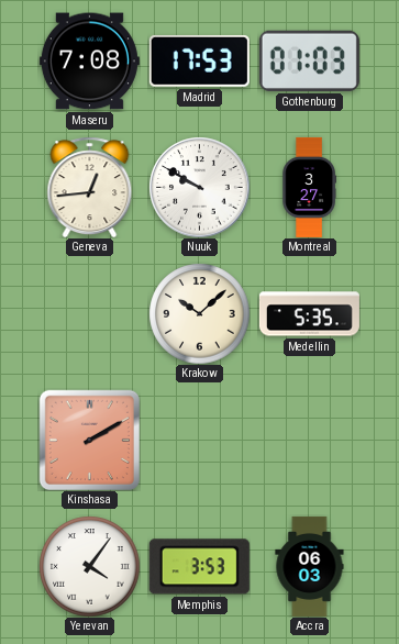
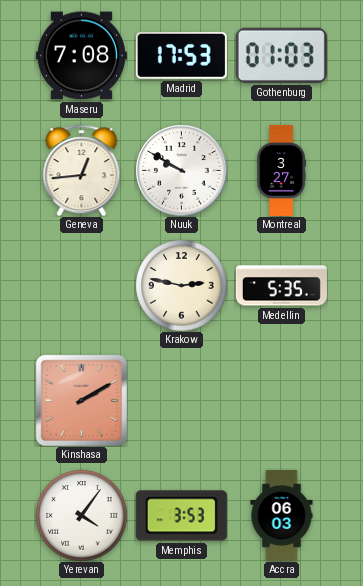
Krakow: 10:08 -> 2:47
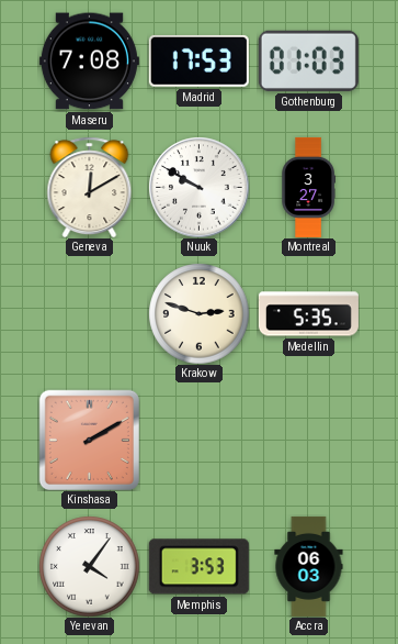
Geneva: 12:44 -> 12:10
Krakow: 2:47 -> 2:48
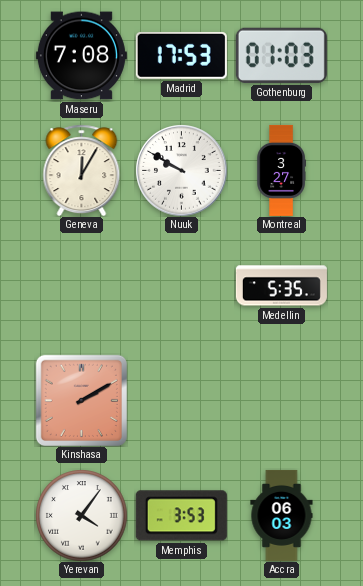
Geneva: 12:10 -> 12:05
Krakow: 2:48 -> none
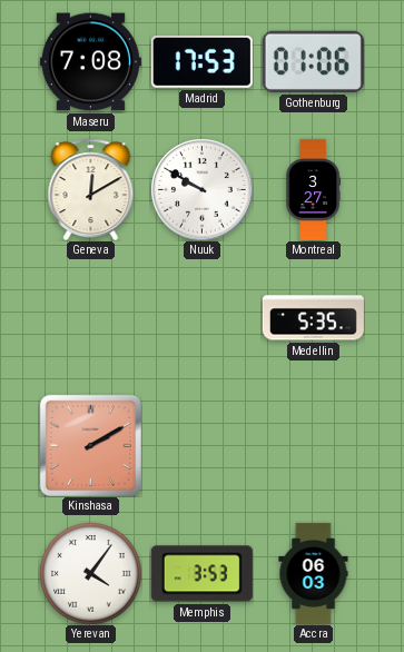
Gothenburg: 01:03 -> 01:06
Geneva: 12:05 -> 12:10
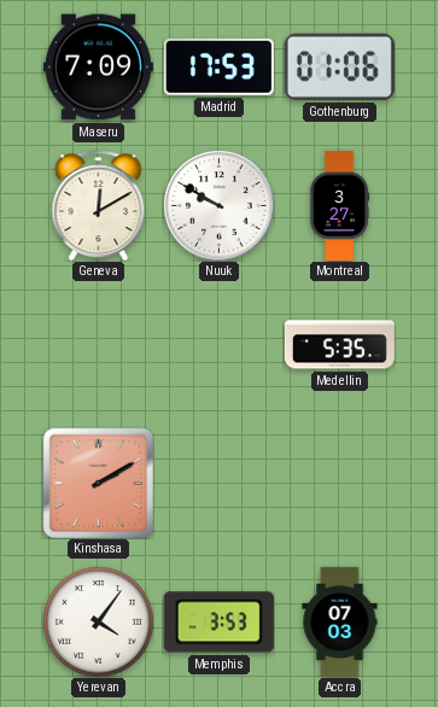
Maseru: 7:08 -> 7:09
Accra: 06:03 -> 07:03
